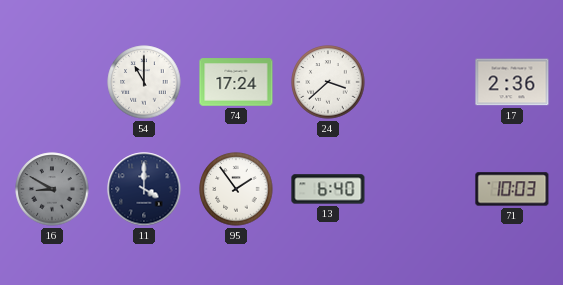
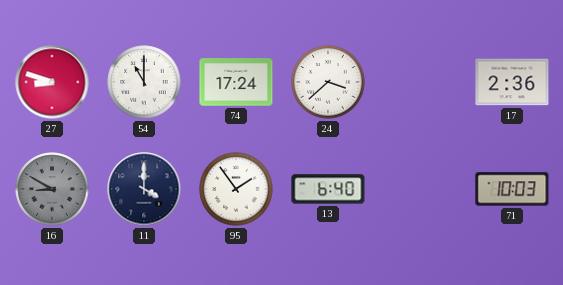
27: none -> 8:48
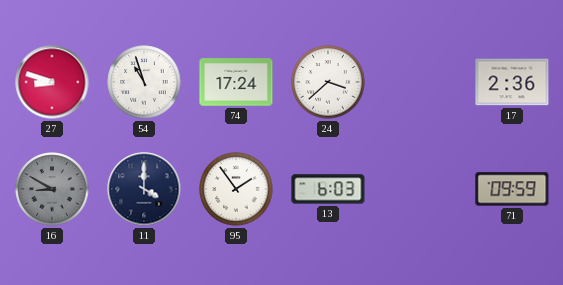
54: 11:00 -> 10:57
13: 6:40 -> 6:03
71: 10:03 -> 09:59
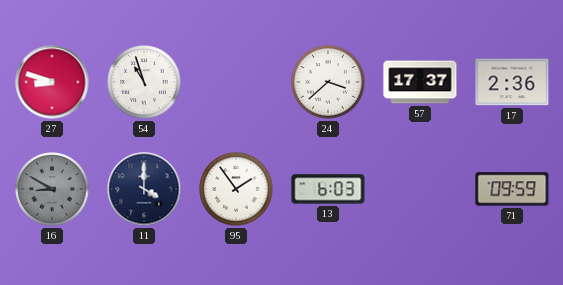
74: 17:24 -> none
57: none -> 17:37
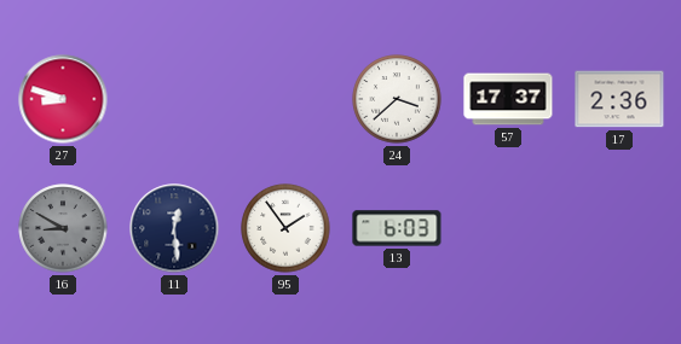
54: 10:57 -> none
11: 4:00 -> 12:29
71: 09:59 -> none
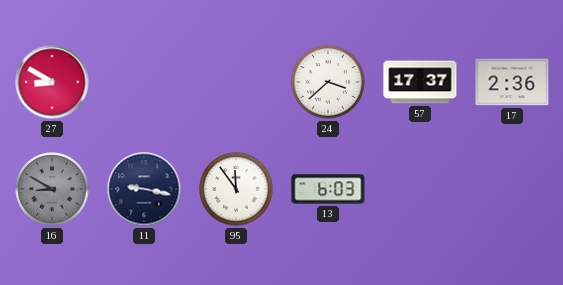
27: 8:48 -> 8:50
11: 12:29 -> 9:17
95: 1:54 -> 11:54
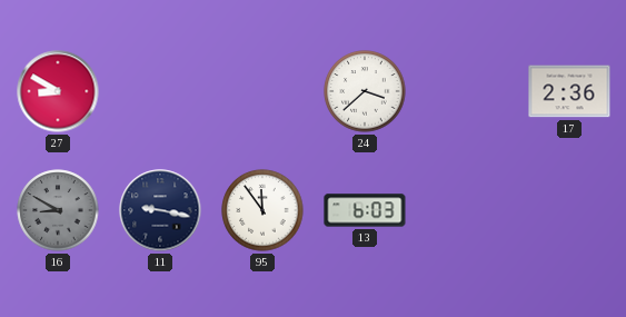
57: 17:37 -> none
